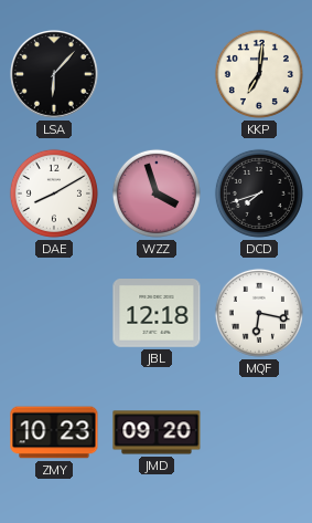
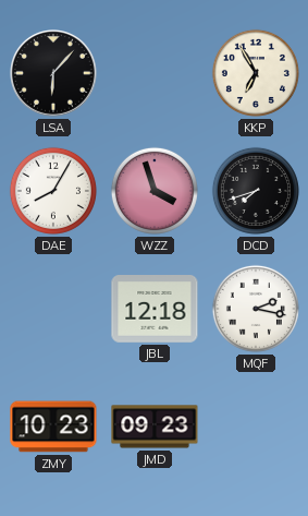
KKP: 7:01 -> 6:55
DAE: 8:10 -> 8:05
MQF: 6:17 -> 2:17
JMD: 09:20 -> 09:23
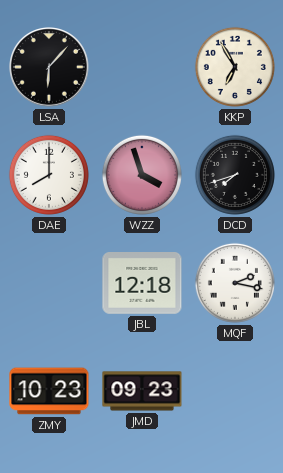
DAE: 8:05 -> 8:00
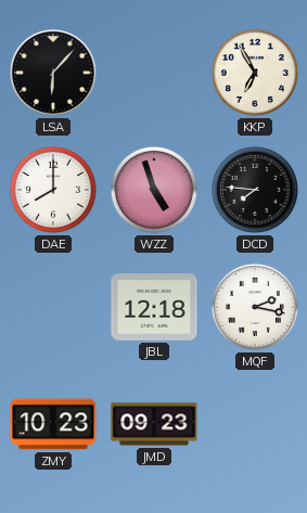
WZZ: 3:57 -> 4:57
DCD: 7:42 -> 7:46
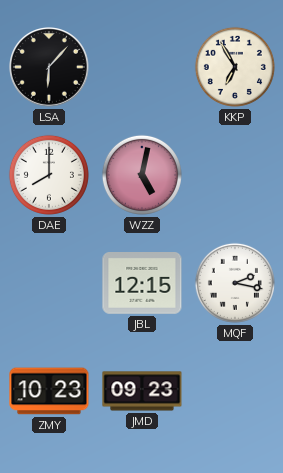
WZZ: 4:57 -> 5:02
DCD: 7:46 -> none
JBL: 12:18 -> 12:15
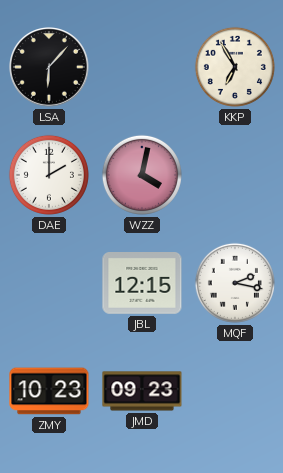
DAE: 8:00 -> 2:00
WZZ: 5:02 -> 4:02
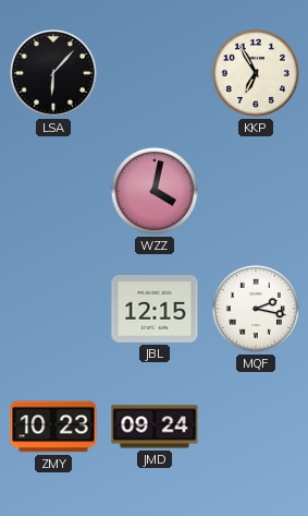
DAE: 2:00 -> none
JMD: 09:23 -> 09:24
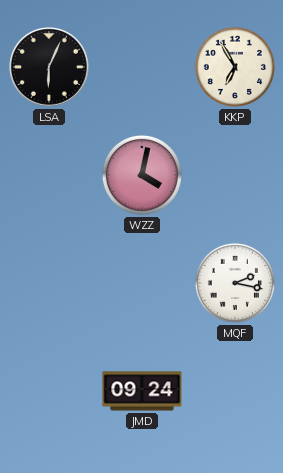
LSA: 6:07 -> 6:04
JBL: 12:15 -> none
ZMY: 10:23 -> none
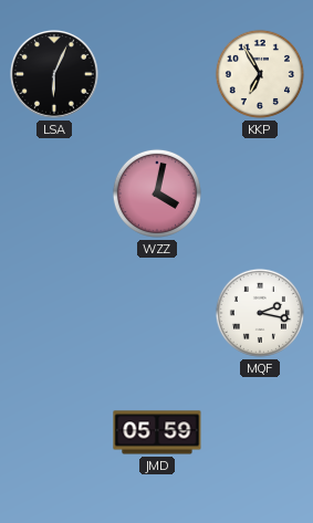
JMD: 09:24 -> 05:59
